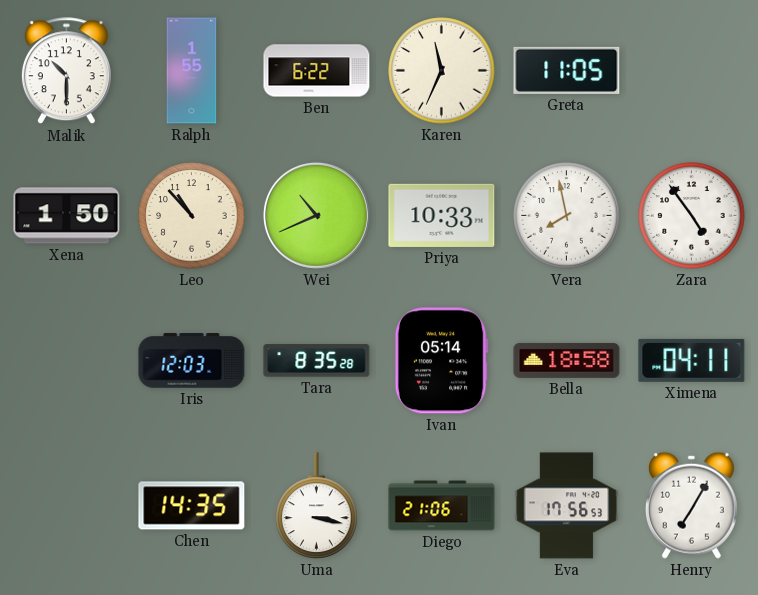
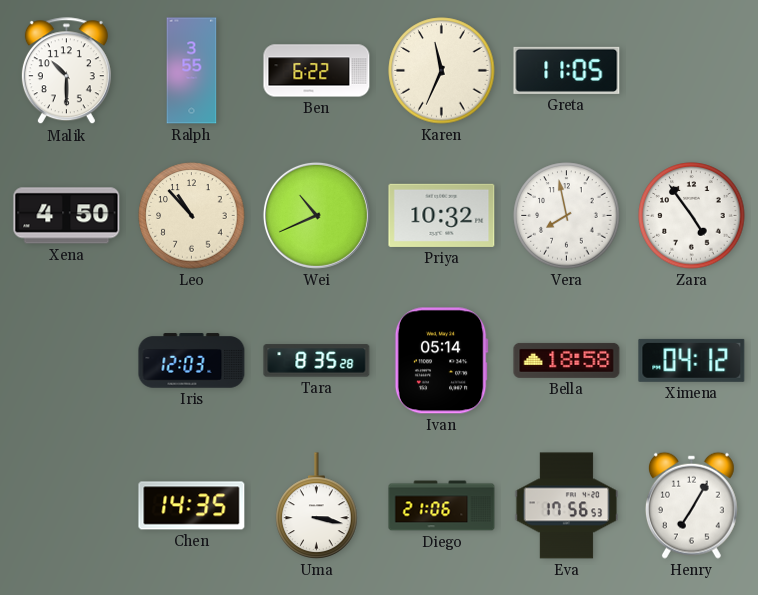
Ralph: 1:55 -> 3:55
Xena: 1:50 -> 4:50
Priya: 10:33 -> 10:32
Ximena: 04:11 -> 04:12
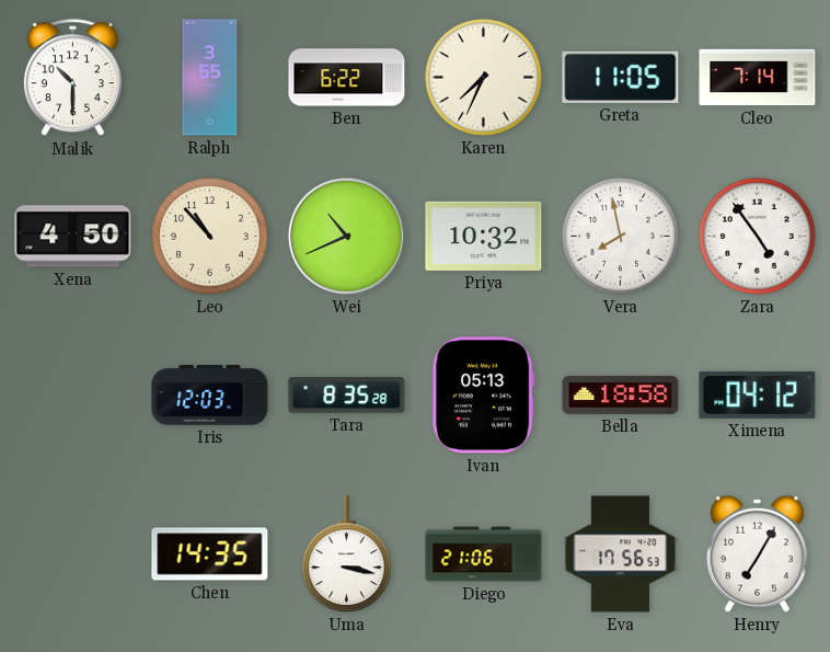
Karen: 11:34 -> 7:34
Cleo: none -> 7:14
Ivan: 05:14 -> 05:13
